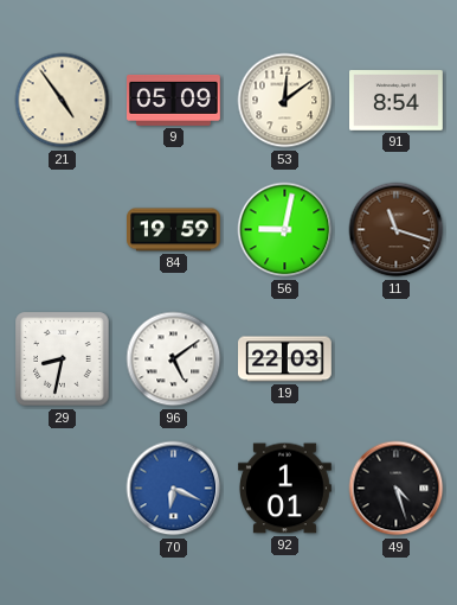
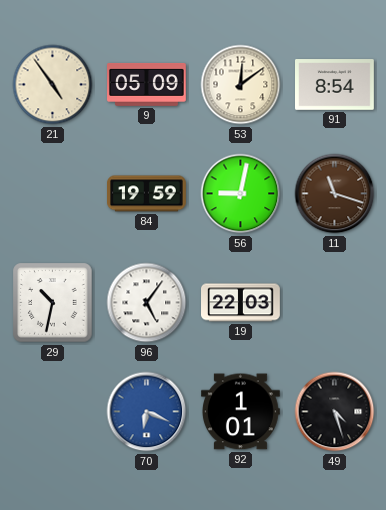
29: 8:32 -> 10:32
96: 5:09 -> 5:06
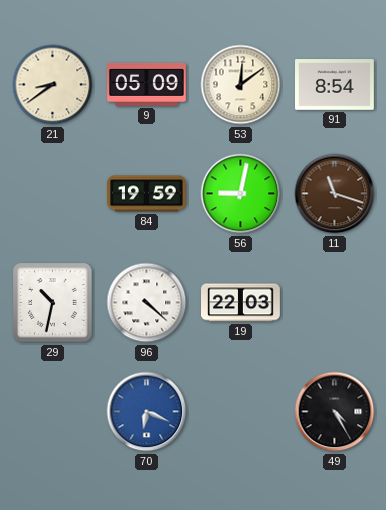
21: 4:54 -> 8:39
96: 5:06 -> 4:22
92: 1:01 -> none
49: 4:27 -> 4:25
